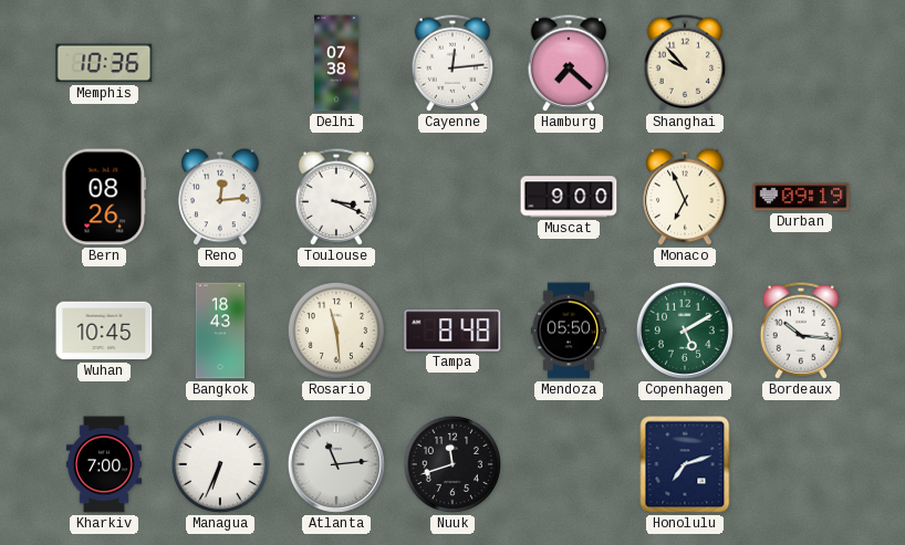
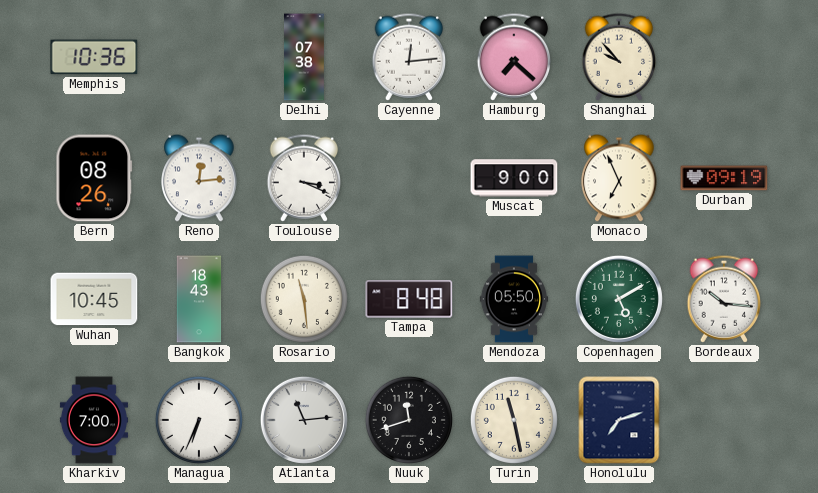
Turin: none -> 11:28
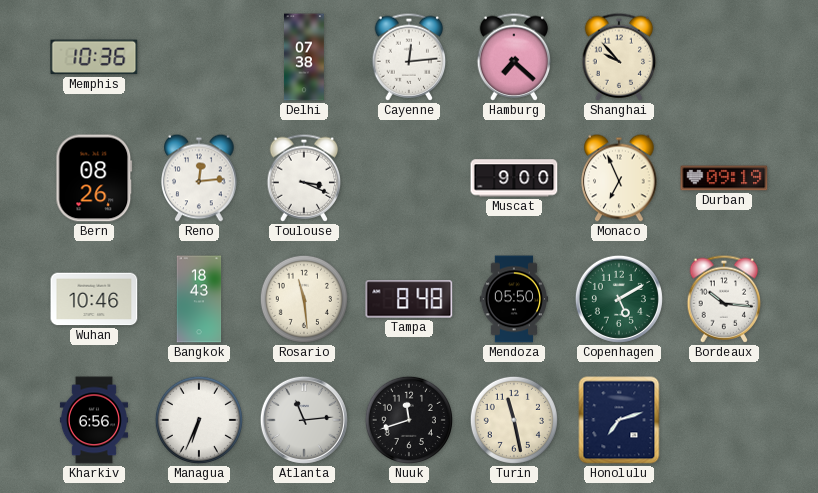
Wuhan: 10:45 -> 10:46
Kharkiv: 7:00 -> 6:56
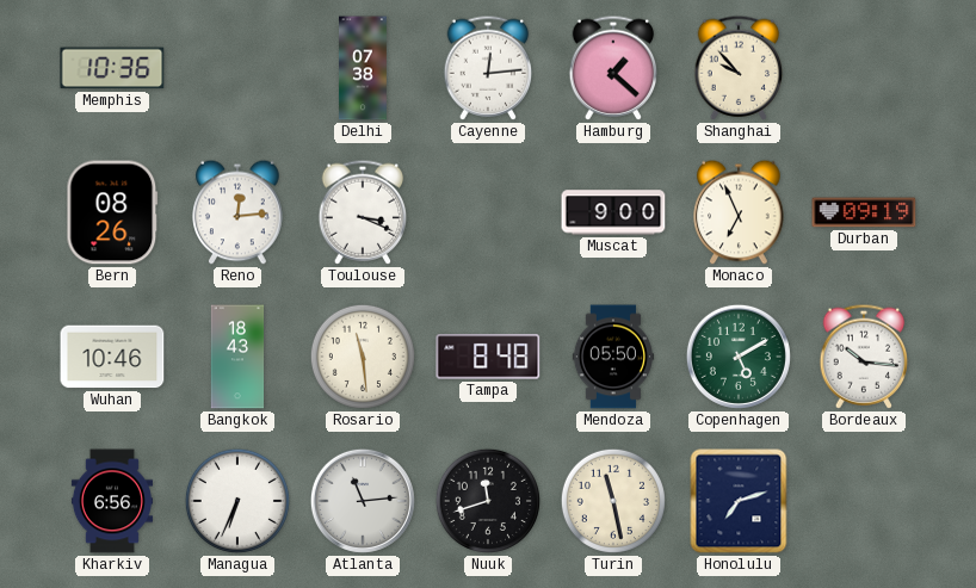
Hamburg: 7:22 -> 1:22
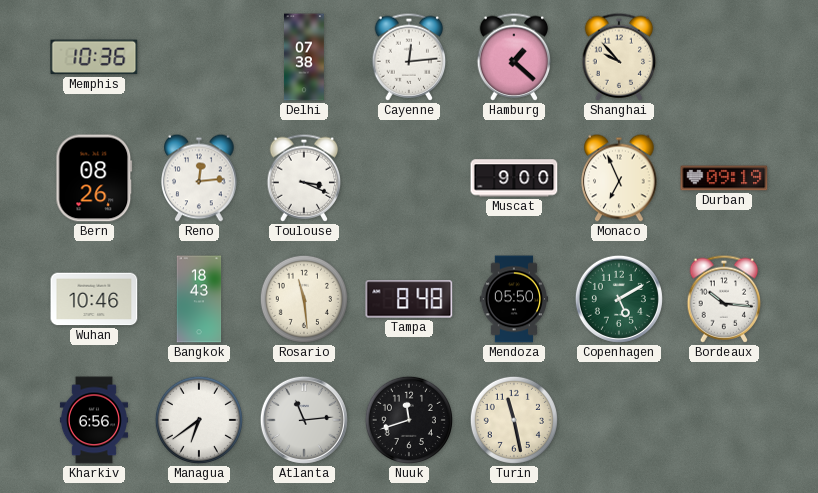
Managua: 6:34 -> 6:39
Honolulu: 7:12 -> none
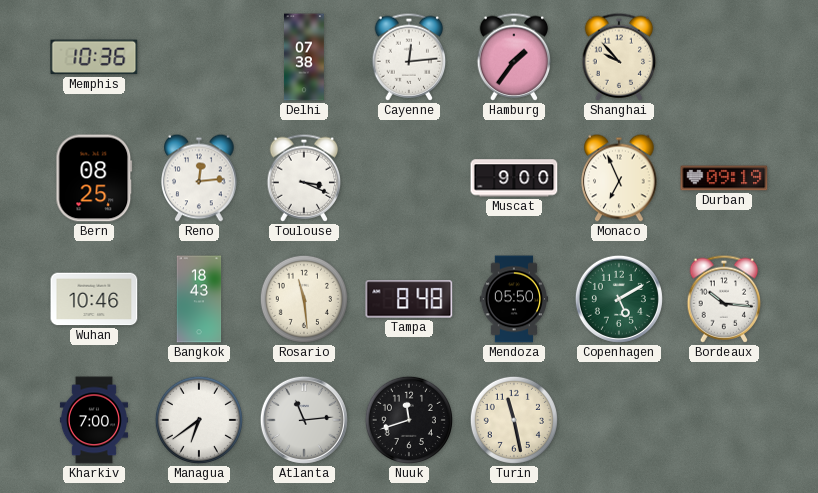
Hamburg: 1:22 -> 1:36
Bern: 08:26 -> 08:25
Kharkiv: 6:56 -> 7:00
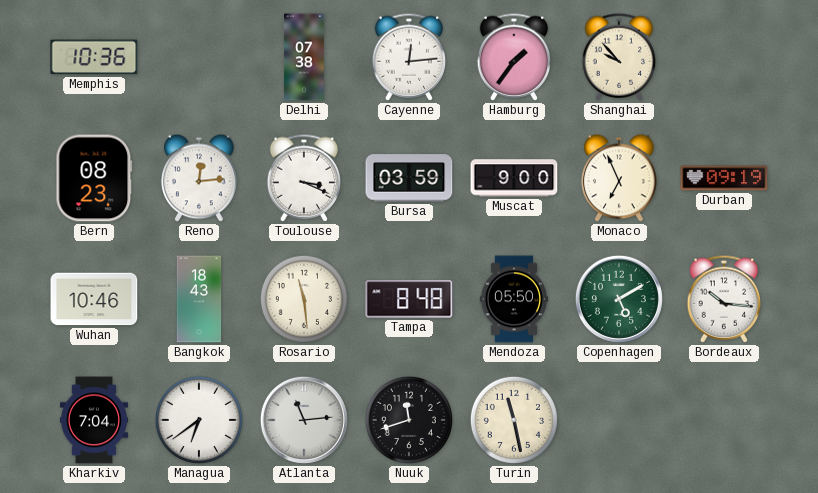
Bern: 08:25 -> 08:23
Bursa: none -> 03:59
Kharkiv: 7:00 -> 7:04
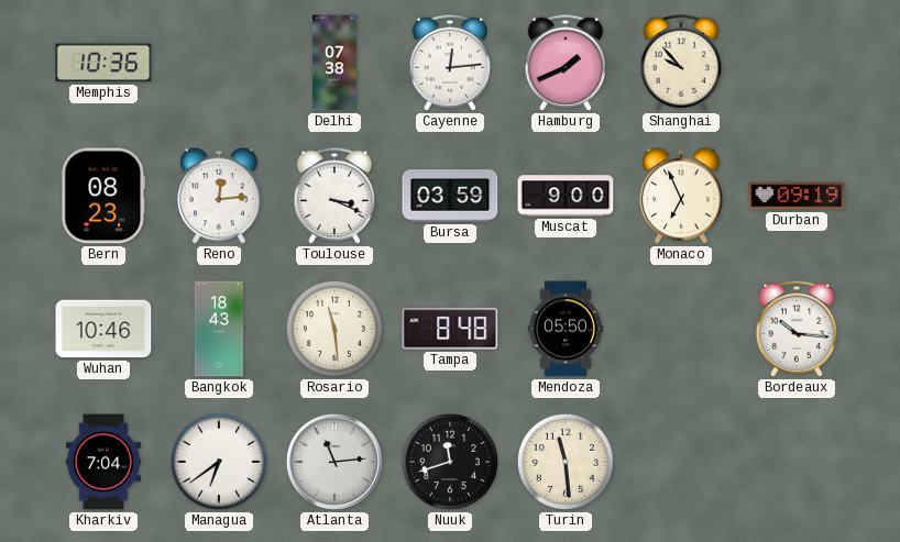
Hamburg: 1:36 -> 1:41
Copenhagen: 5:10 -> none
Turin: 11:28 -> 11:29
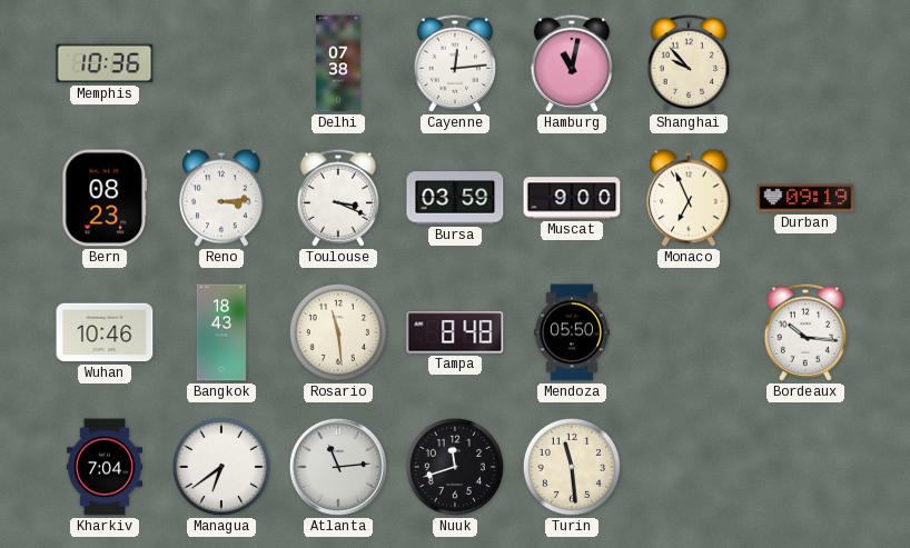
Hamburg: 1:41 -> 11:02
Reno: 12:14 -> 3:14
